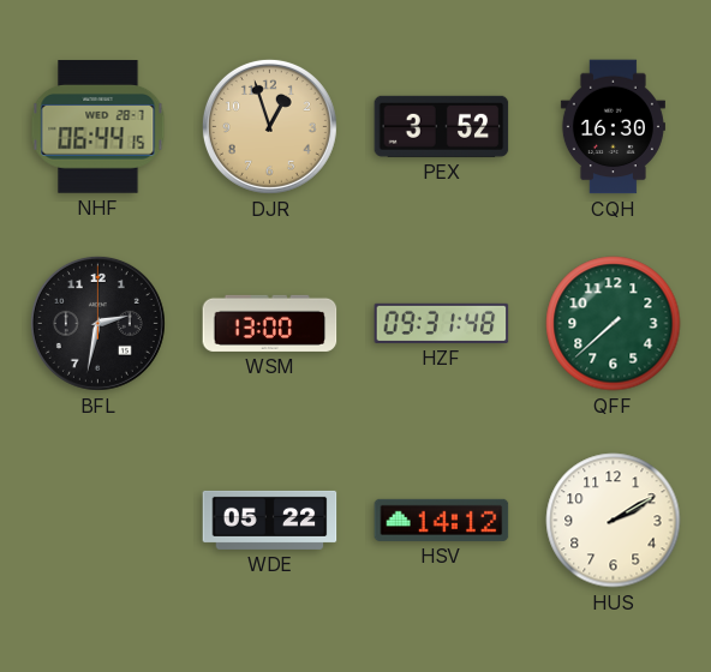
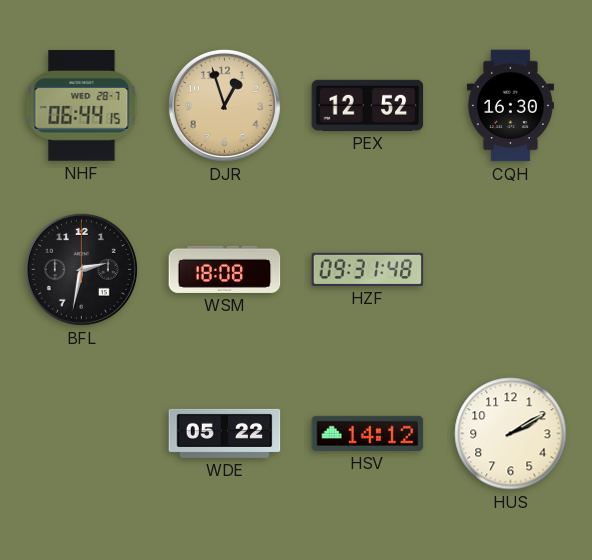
PEX: 3:52 -> 12:52
WSM: 13:00 -> 18:08
QFF: 7:38 -> none
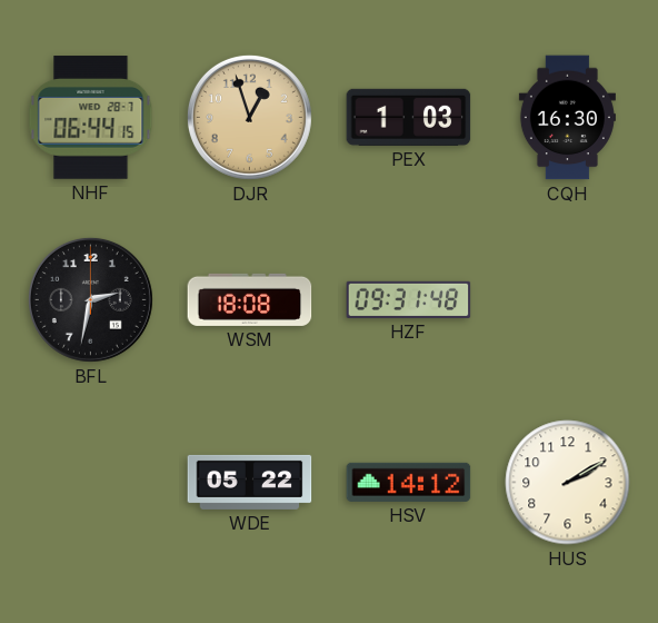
PEX: 12:52 -> 1:03
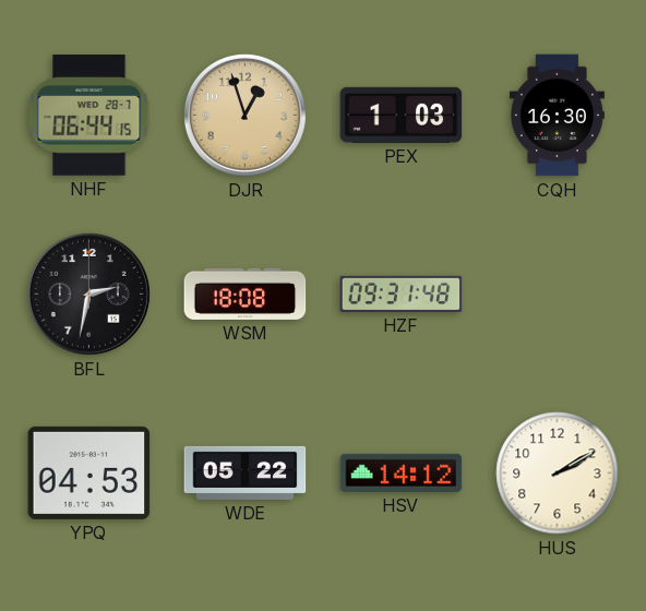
YPQ: none -> 04:53
